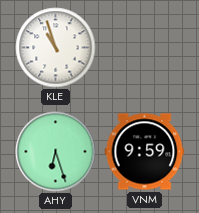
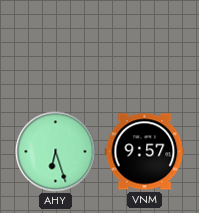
KLE: 10:57 -> none
VNM: 9:59 -> 9:57
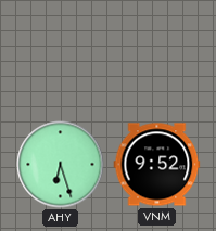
VNM: 9:57 -> 9:52
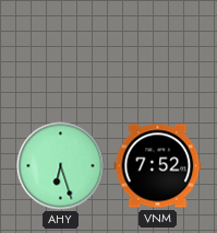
VNM: 9:52 -> 7:52
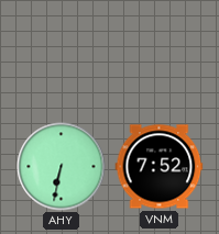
AHY: 6:27 -> 6:32
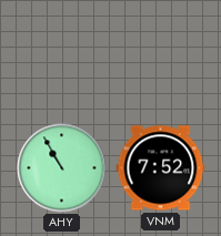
AHY: 6:32 -> 10:55
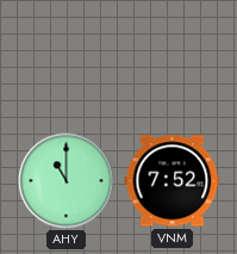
AHY: 10:55 -> 11:00
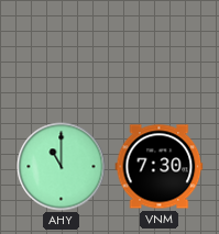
VNM: 7:52 -> 7:30
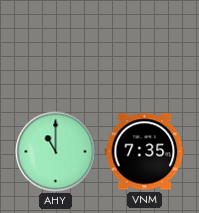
VNM: 7:30 -> 7:35
